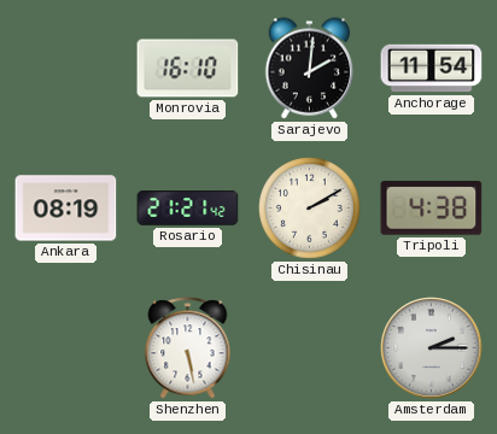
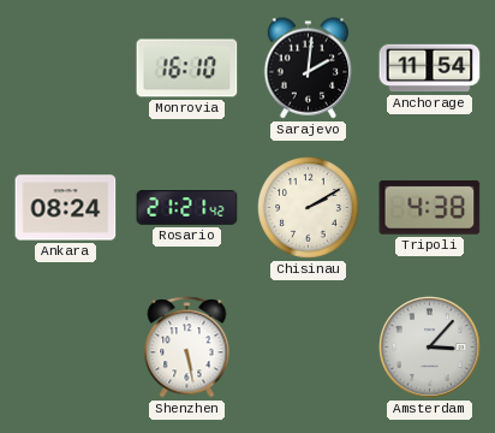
Ankara: 08:19 -> 08:24
Amsterdam: 2:15 -> 3:07
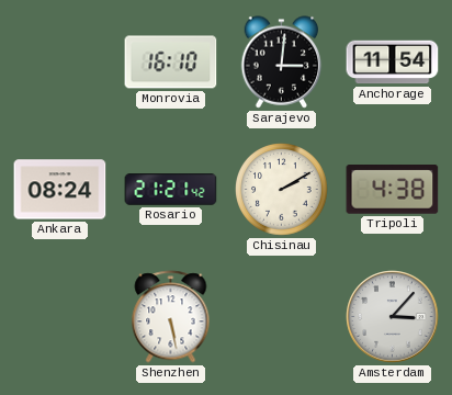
Sarajevo: 2:01 -> 3:01
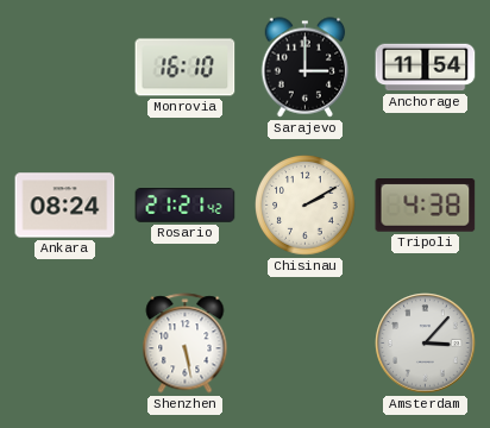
Sarajevo: 3:01 -> 3:00
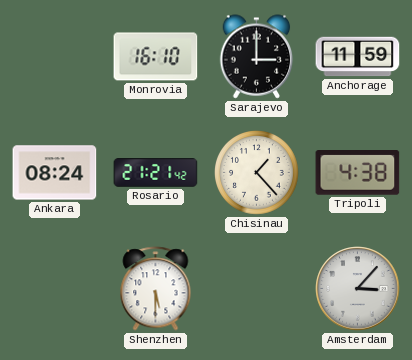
Anchorage: 11:54 -> 11:59
Chisinau: 2:10 -> 1:23
Shenzhen: 5:28 -> 5:30
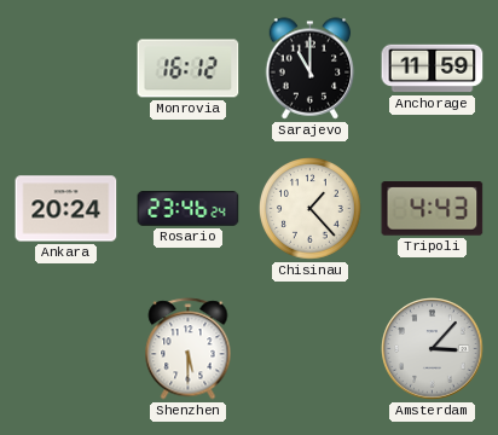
Monrovia: 16:10 -> 16:12
Sarajevo: 3:00 -> 11:00
Ankara: 08:24 -> 20:24
Rosario: 21:21 -> 23:46
Tripoli: 4:38 -> 4:43
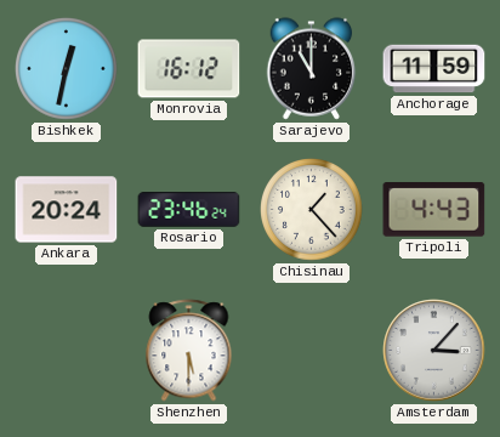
Bishkek: none -> 12:32
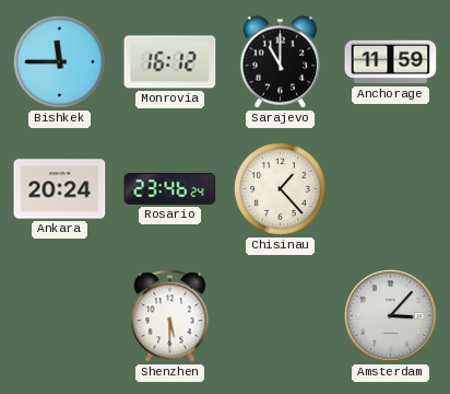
Bishkek: 12:32 -> 11:45
Tripoli: 4:43 -> none
